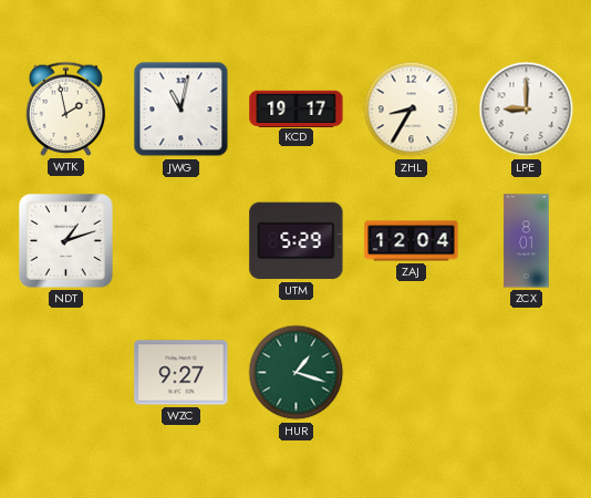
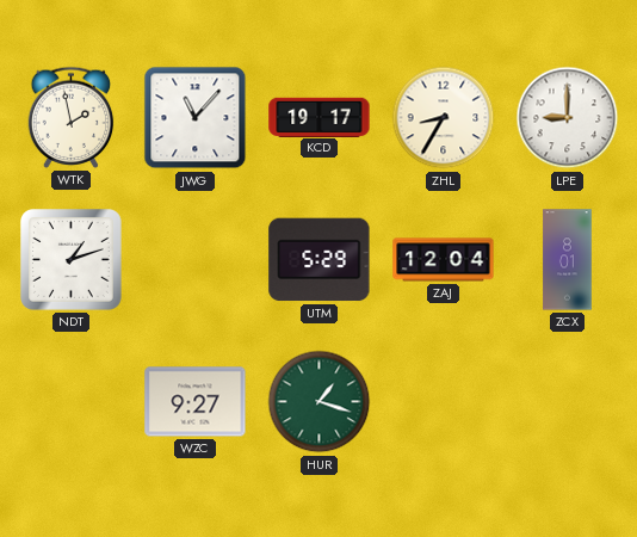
JWG: 11:02 -> 11:07
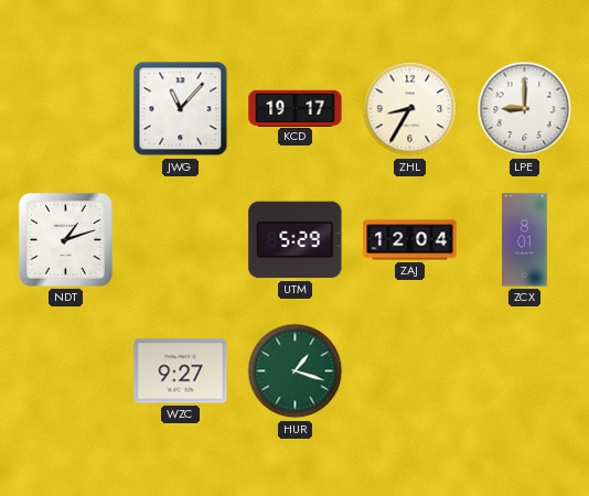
WTK: 1:58 -> none
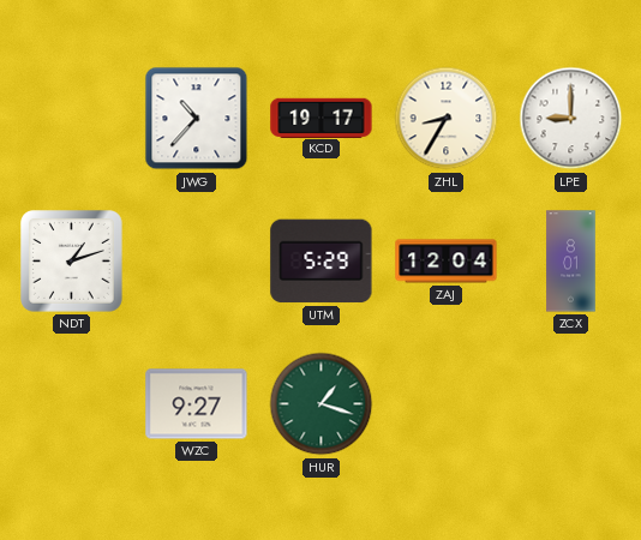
JWG: 11:07 -> 10:37
